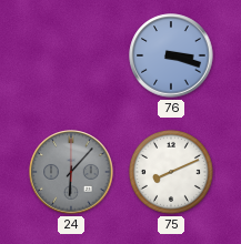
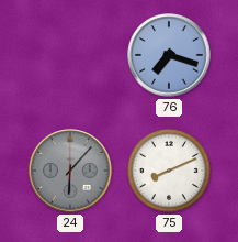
76: 3:18 -> 7:18
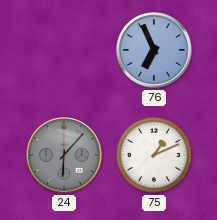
76: 7:18 -> 6:56
75: 8:11 -> 1:11
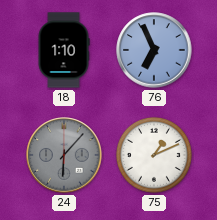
18: none -> 1:10
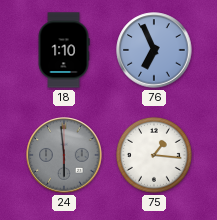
24: 6:07 -> 5:59
75: 1:11 -> 1:16
